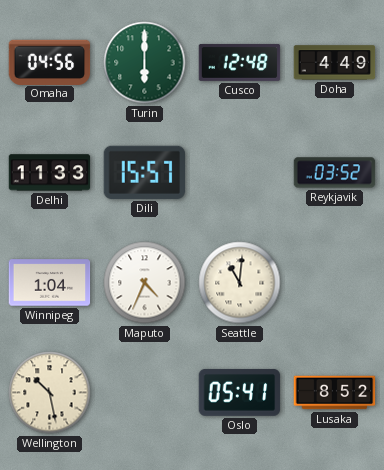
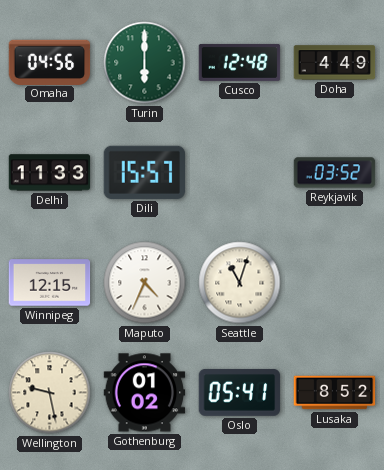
Winnipeg: 1:04 -> 12:15
Seattle: 11:01 -> 11:03
Wellington: 10:28 -> 9:28
Gothenburg: none -> 01:02
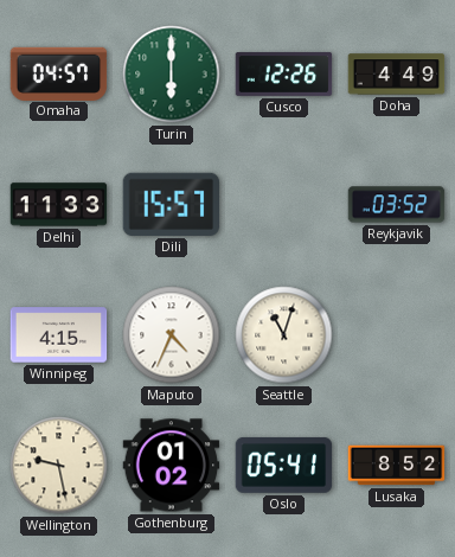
Omaha: 04:56 -> 04:57
Cusco: 12:48 -> 12:26
Winnipeg: 12:15 -> 4:15
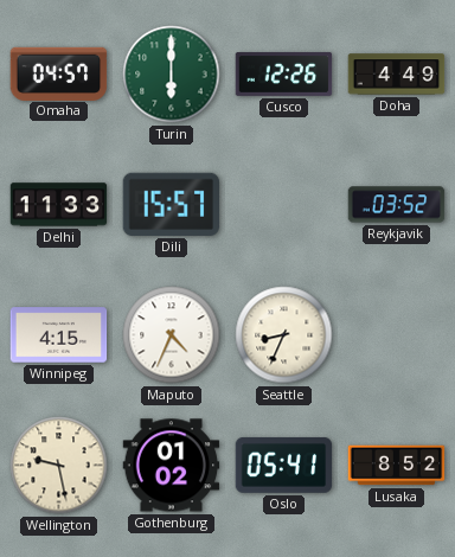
Seattle: 11:03 -> 8:34
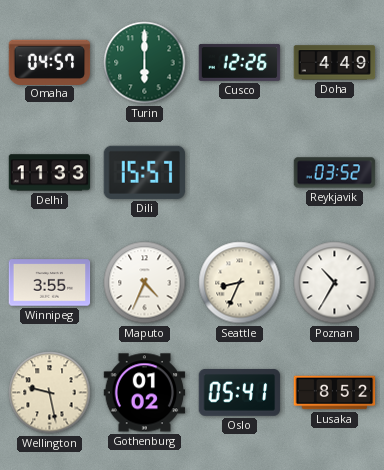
Winnipeg: 4:15 -> 3:55
Poznan: none -> 10:35
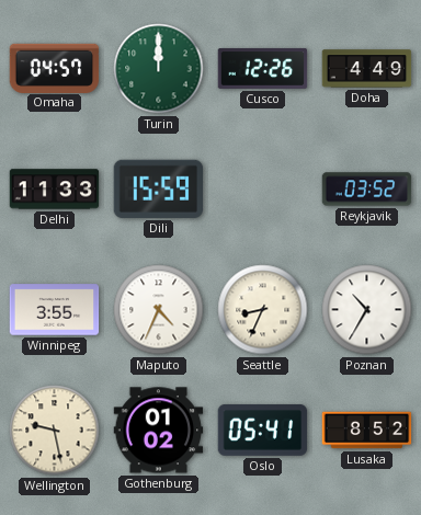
Turin: 6:00 -> 12:00
Dili: 15:57 -> 15:59
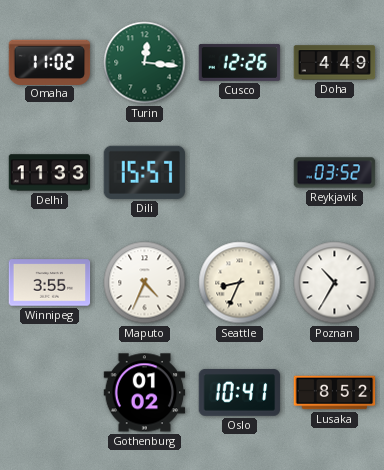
Omaha: 04:57 -> 11:02
Turin: 12:00 -> 12:16
Dili: 15:59 -> 15:57
Wellington: 9:28 -> none
Oslo: 05:41 -> 10:41
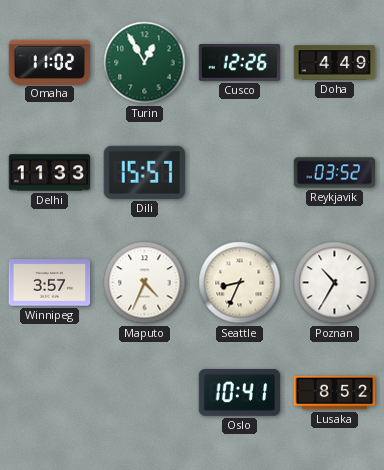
Turin: 12:16 -> 12:55
Winnipeg: 3:55 -> 3:57
Gothenburg: 01:02 -> none
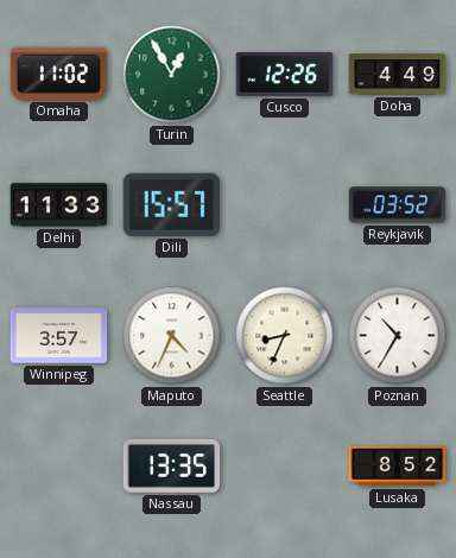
Nassau: none -> 13:35
Oslo: 10:41 -> none
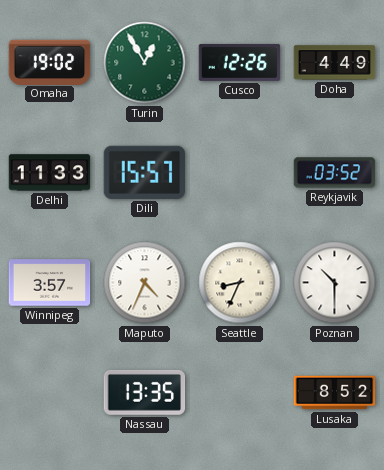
Omaha: 11:02 -> 19:02
Poznan: 10:35 -> 10:30
